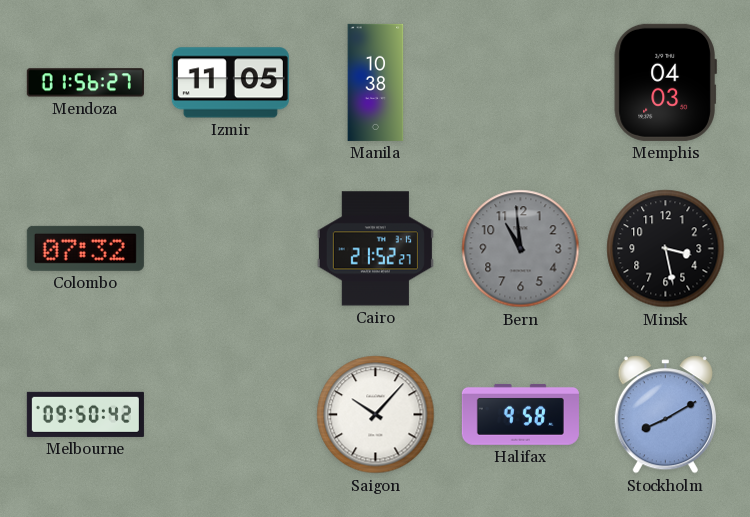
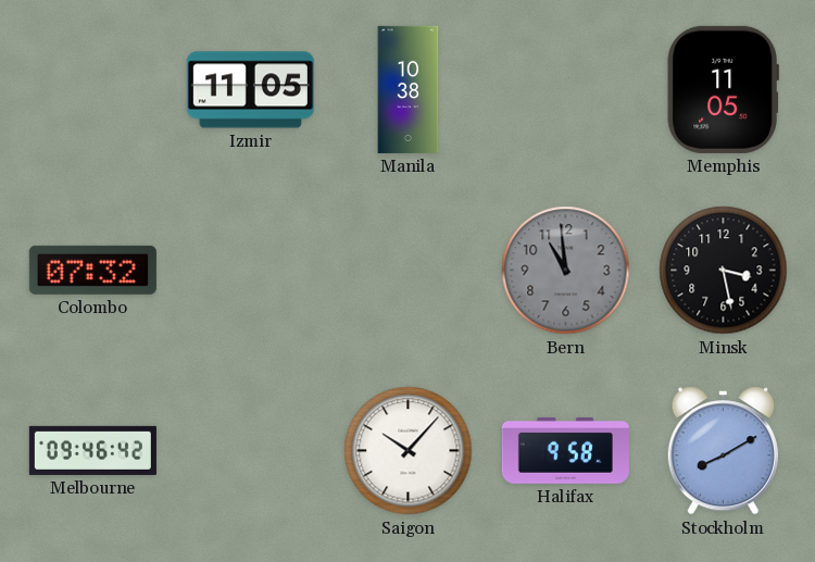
Mendoza: 01:56 -> none
Memphis: 04:03 -> 11:05
Cairo: 21:52 -> none
Melbourne: 09:50 -> 09:46
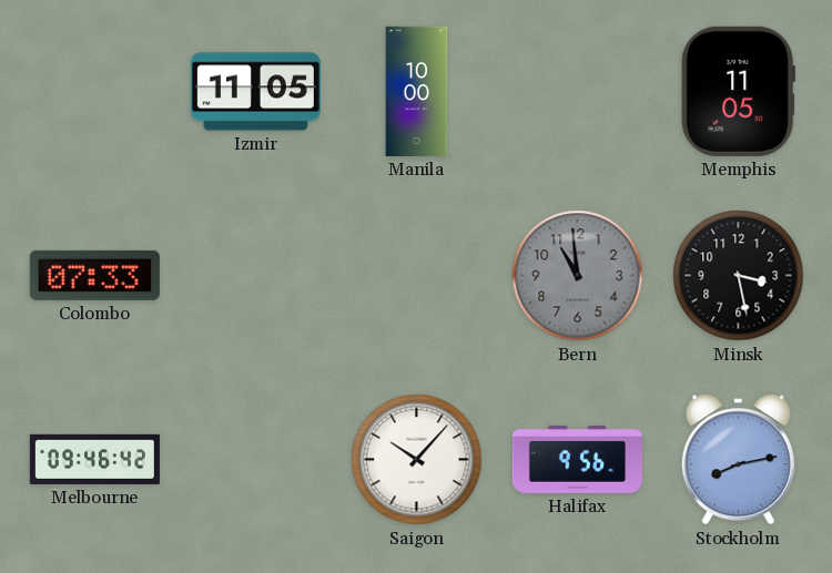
Manila: 10:38 -> 10:00
Colombo: 07:32 -> 07:33
Halifax: 9:58 -> 9:56
Stockholm: 8:10 -> 8:13
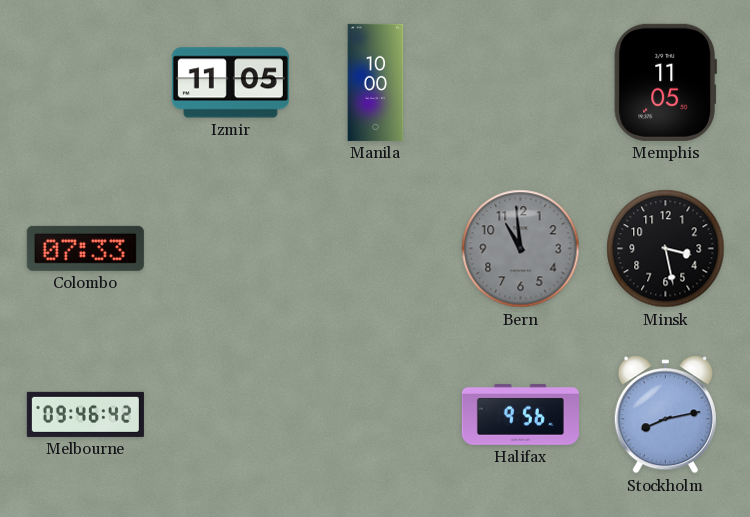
Saigon: 10:07 -> none
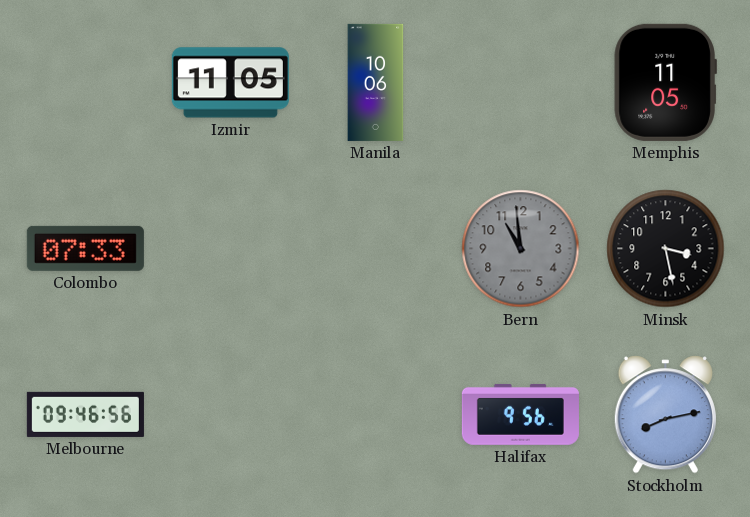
Manila: 10:00 -> 10:06
Melbourne: 09:46:42 -> 09:46:56
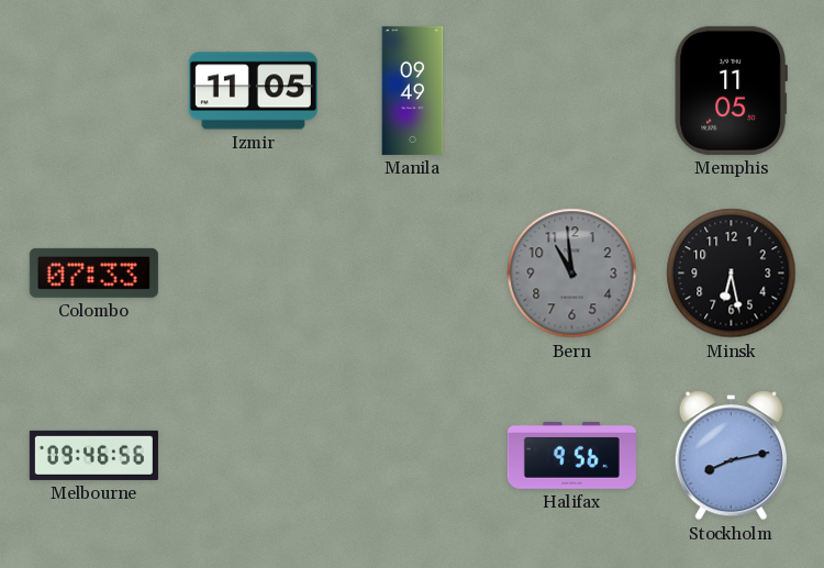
Manila: 10:06 -> 09:49
Minsk: 3:28 -> 6:28
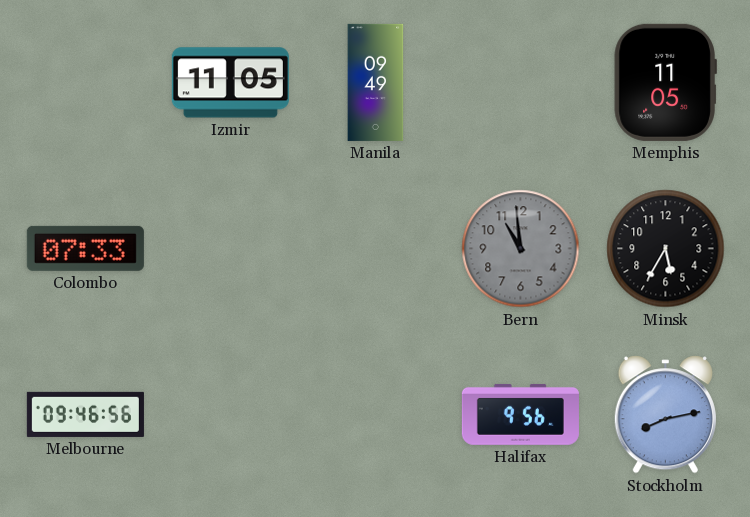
Minsk: 6:28 -> 5:35
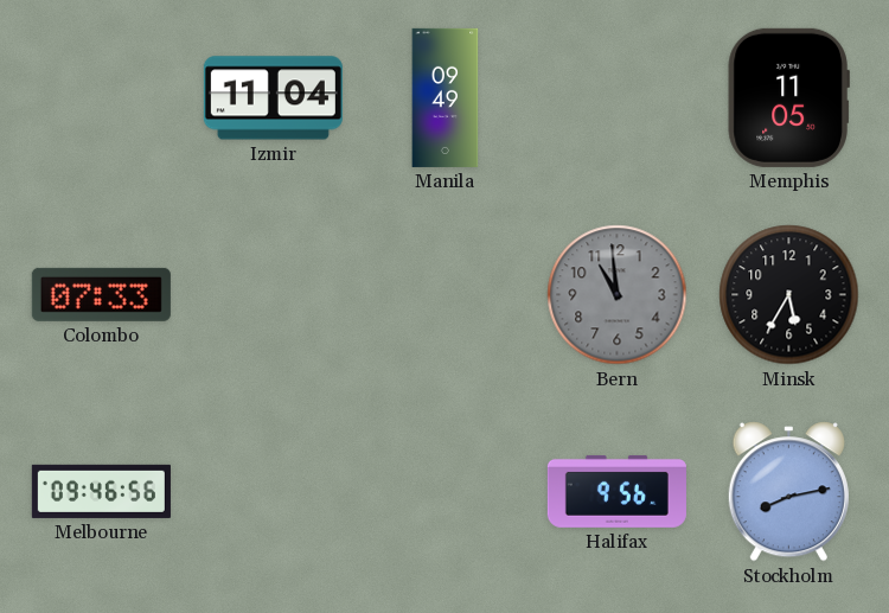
Izmir: 11:05 -> 11:04
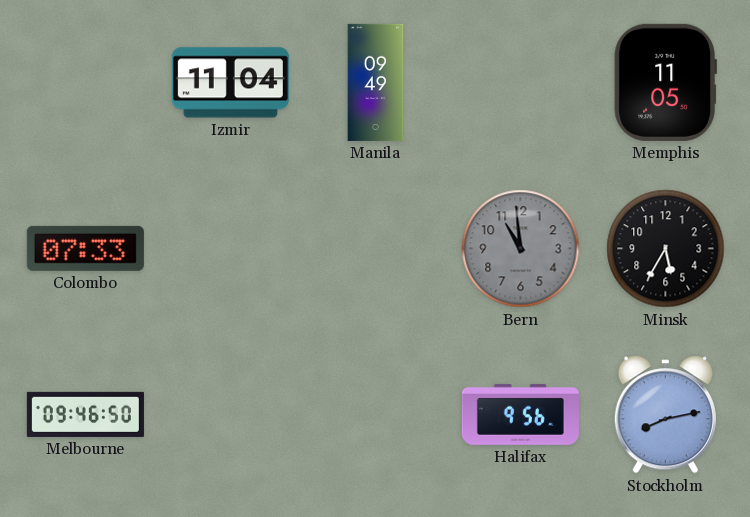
Melbourne: 09:46:56 -> 09:46:50
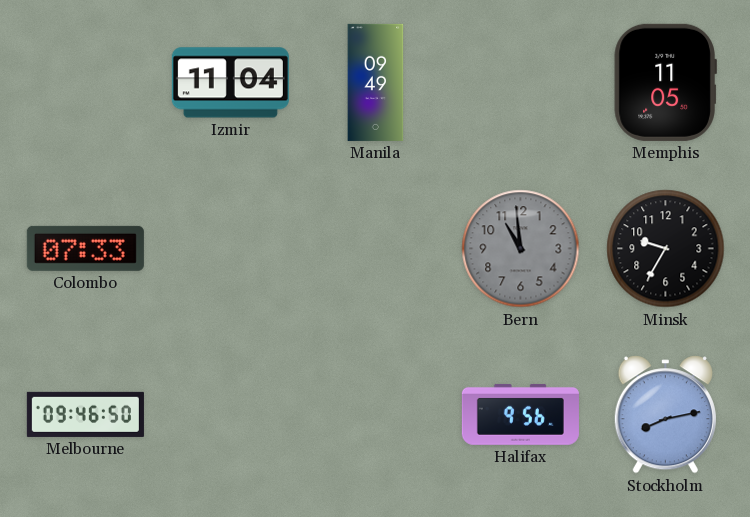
Minsk: 5:35 -> 9:35
